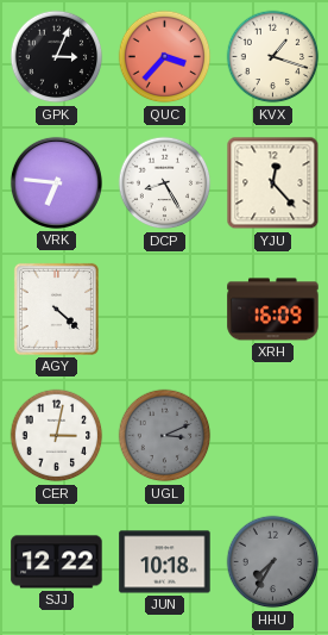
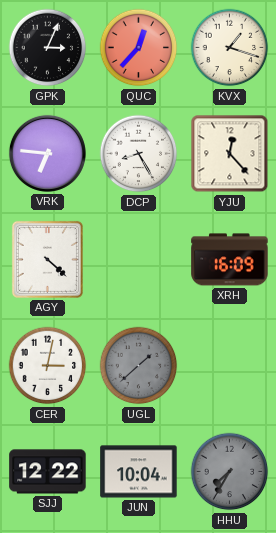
QUC: 3:37 -> 12:37
UGL: 3:11 -> 1:38
JUN: 10:18 -> 10:04
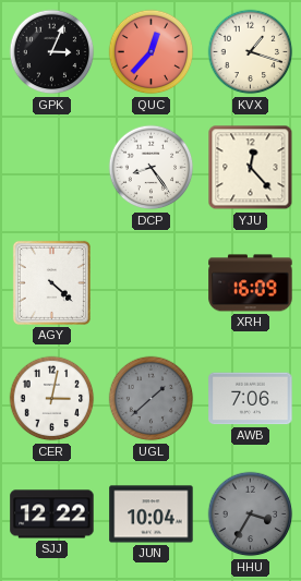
VRK: 6:46 -> none
DCP: 8:25 -> 8:24
AWB: none -> 7:06
HHU: 7:35 -> 3:35
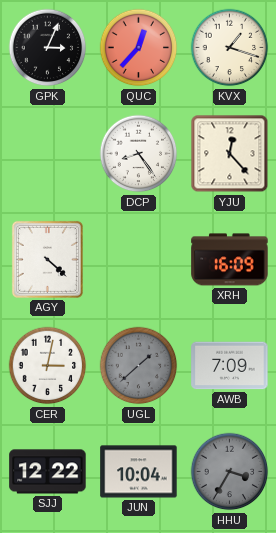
AWB: 7:06 -> 7:09
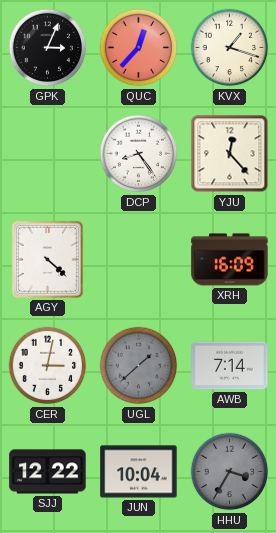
AWB: 7:09 -> 7:14
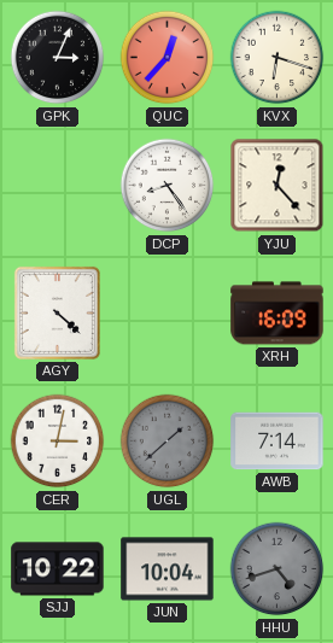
KVX: 1:18 -> 6:18
SJJ: 12:22 -> 10:22
HHU: 3:35 -> 4:42
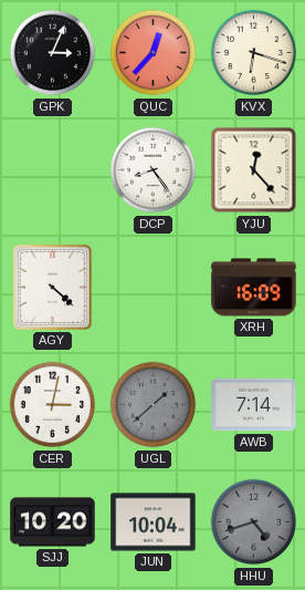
SJJ: 10:22 -> 10:20
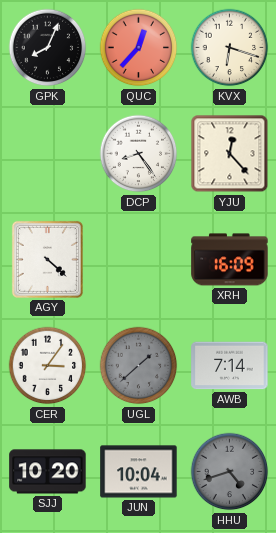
GPK: 3:04 -> 8:04
CER: 3:02 -> 3:06
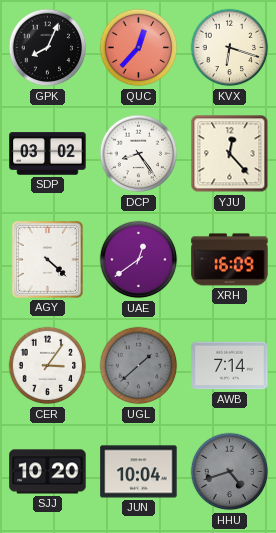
SDP: none -> 03:02
UAE: none -> 12:39
